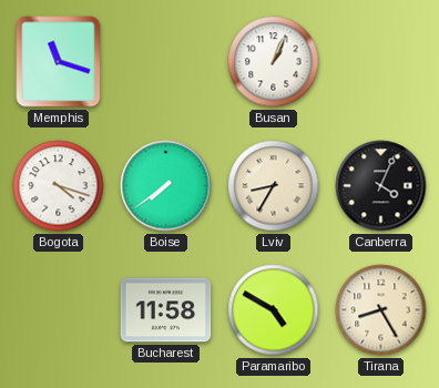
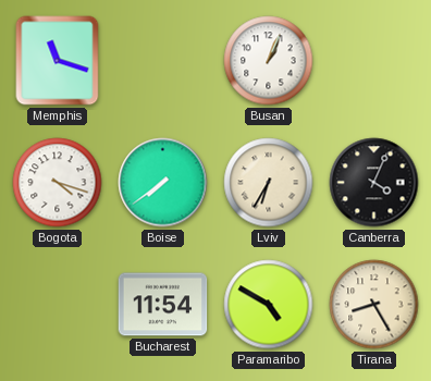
Lviv: 8:35 -> 6:35
Bucharest: 11:58 -> 11:54
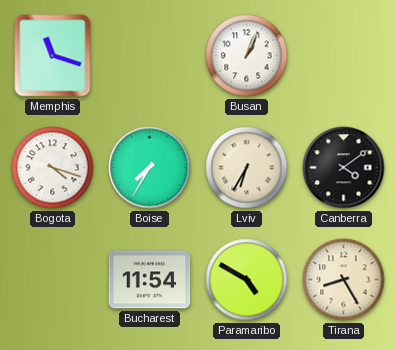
Boise: 7:39 -> 7:35
Canberra: 4:04 -> 4:09
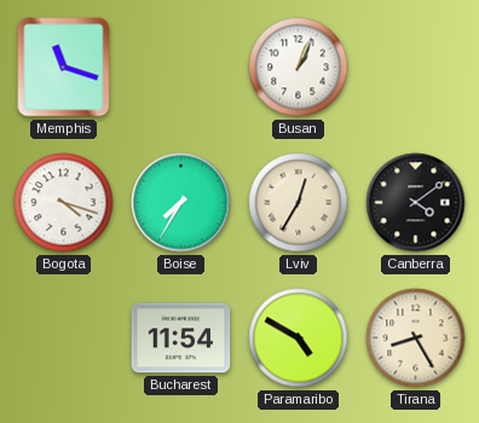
Lviv: 6:35 -> 12:35
